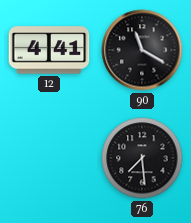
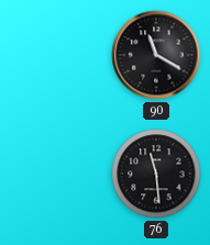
12: 4:41 -> none
76: 7:29 -> 11:29
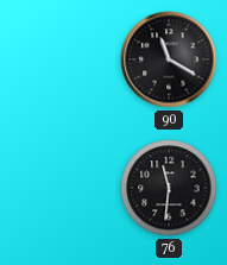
76: 11:29 -> 11:31
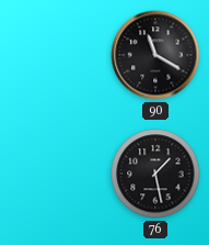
76: 11:31 -> 1:28
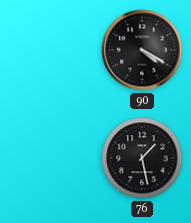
90: 11:20 -> 4:20
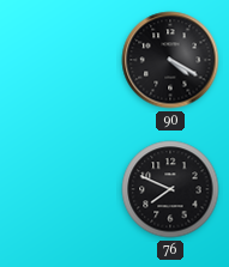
76: 1:28 -> 7:49
